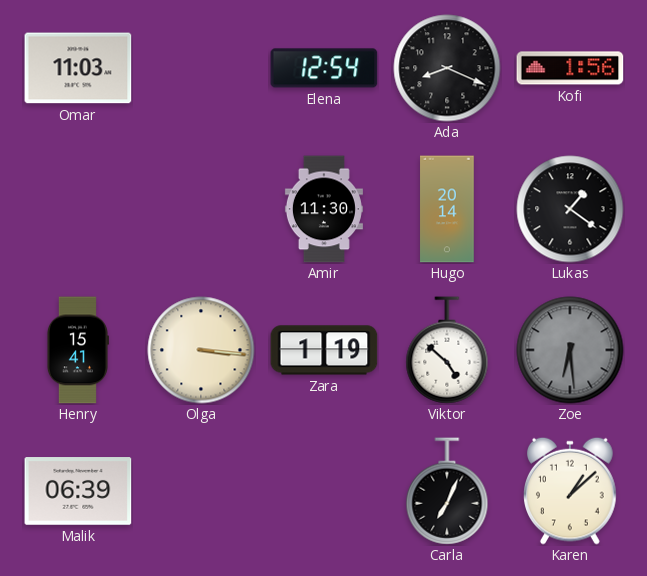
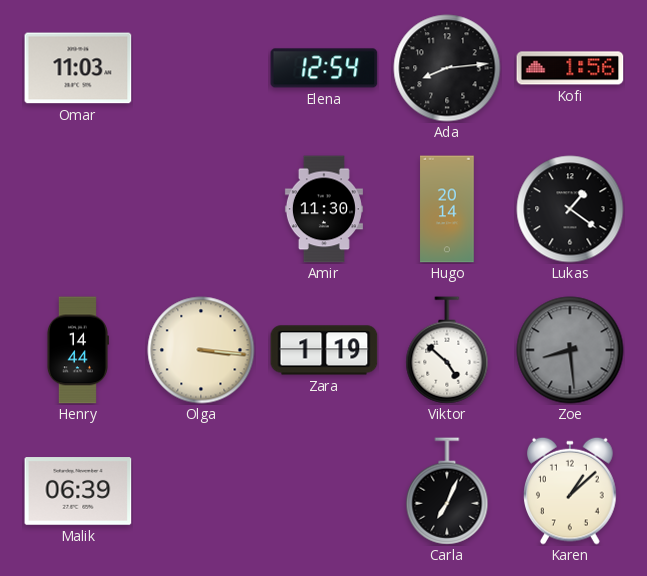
Ada: 8:19 -> 8:14
Henry: 15:41 -> 14:44
Zoe: 6:29 -> 8:29
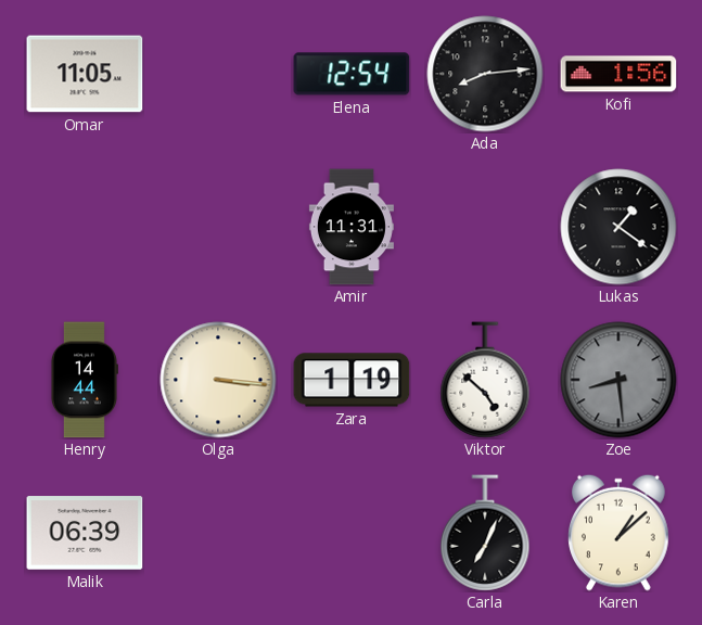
Omar: 11:03 -> 11:05
Amir: 11:30 -> 11:31
Hugo: 20:14 -> none
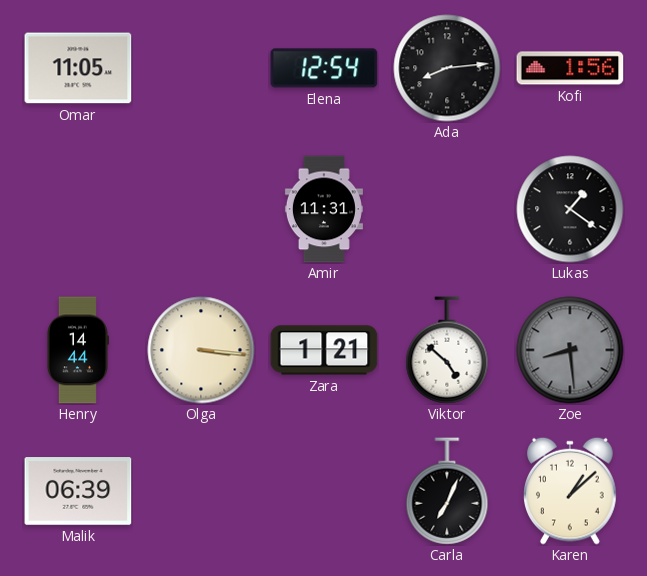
Zara: 1:19 -> 1:21
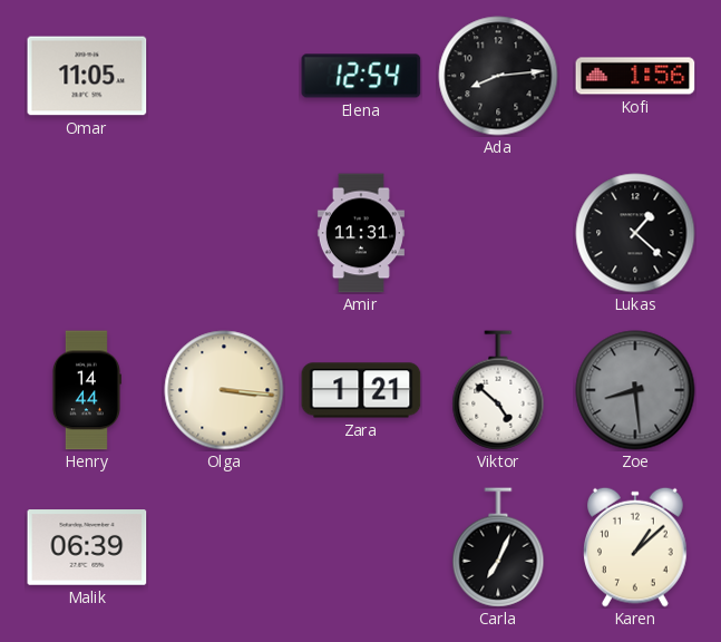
Lukas: 1:21 -> 1:22
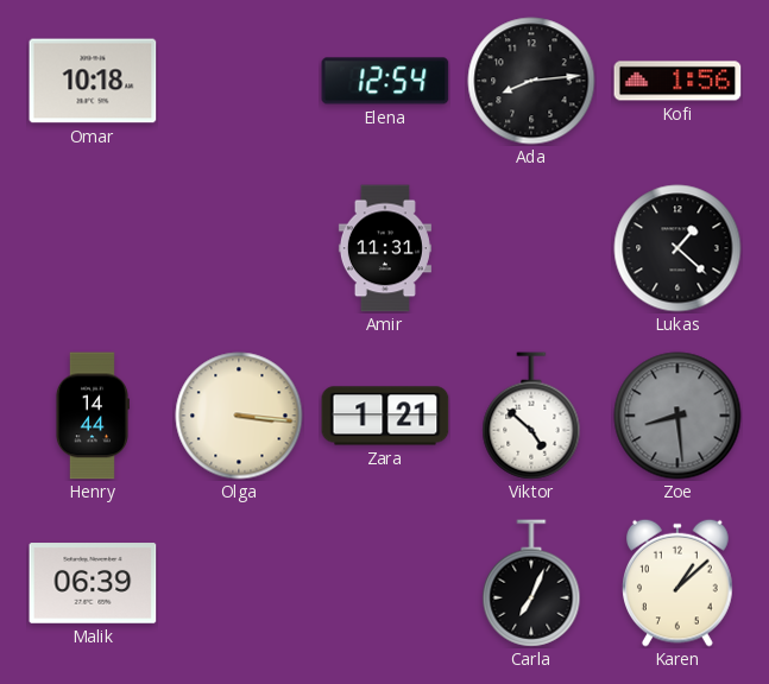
Omar: 11:05 -> 10:18
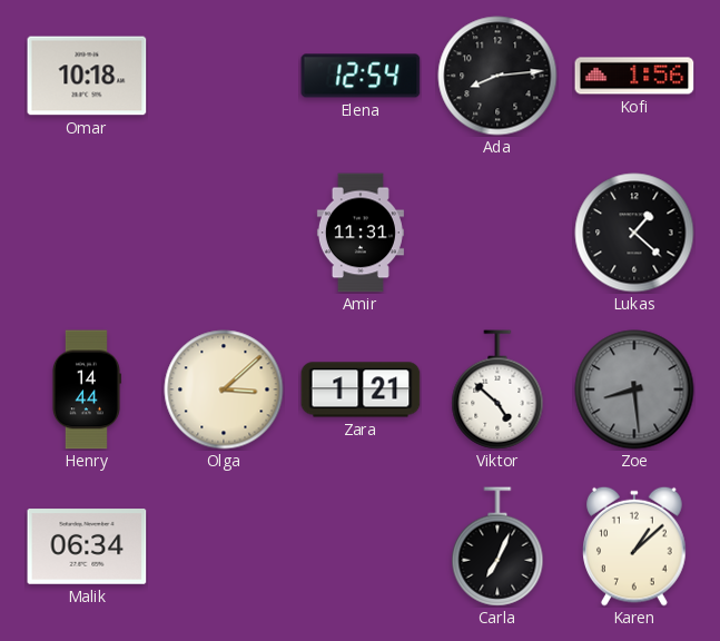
Olga: 3:16 -> 3:08
Malik: 06:39 -> 06:34
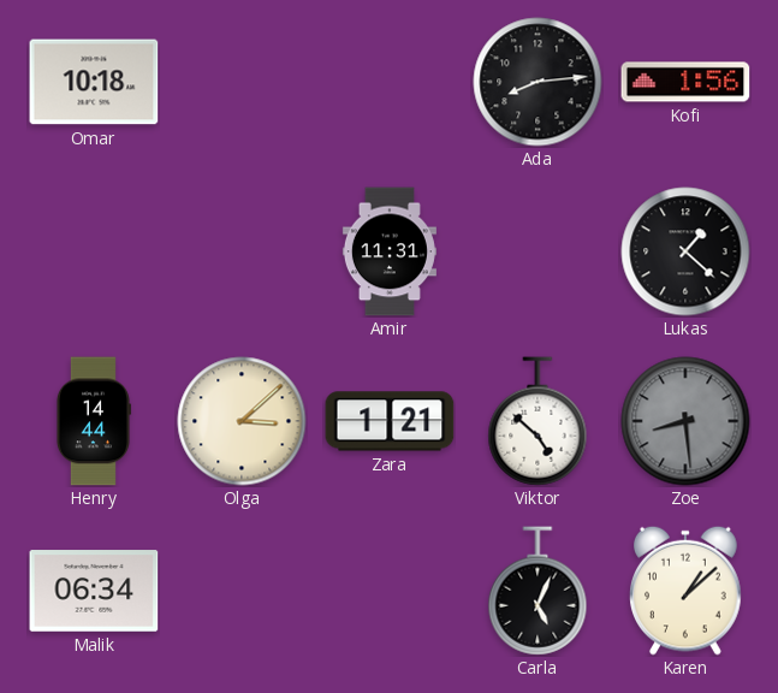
Elena: 12:54 -> none
Carla: 7:04 -> 5:04
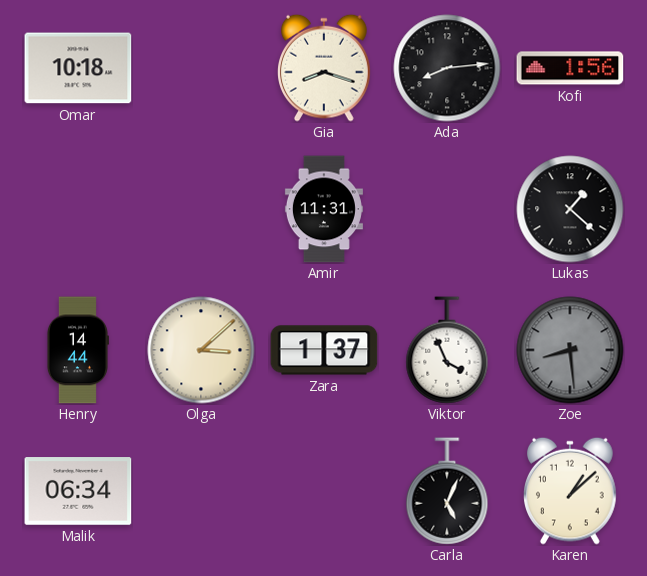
Gia: none -> 8:18
Zara: 1:21 -> 1:37
Viktor: 4:52 -> 3:56
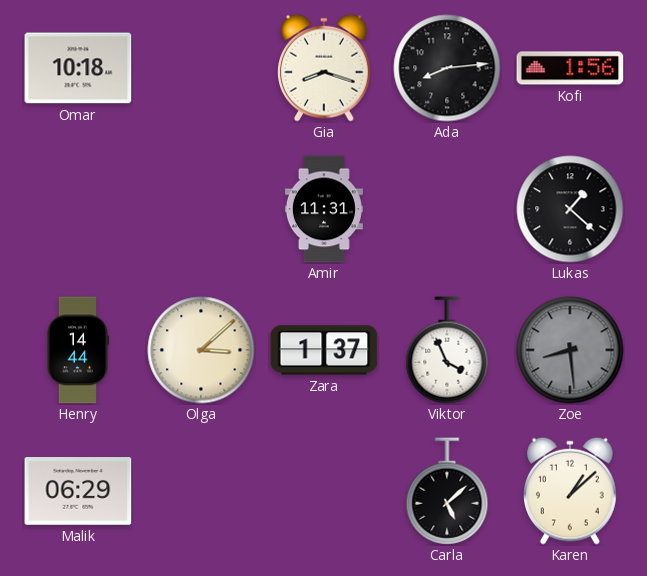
Malik: 06:34 -> 06:29
Carla: 5:04 -> 5:08
